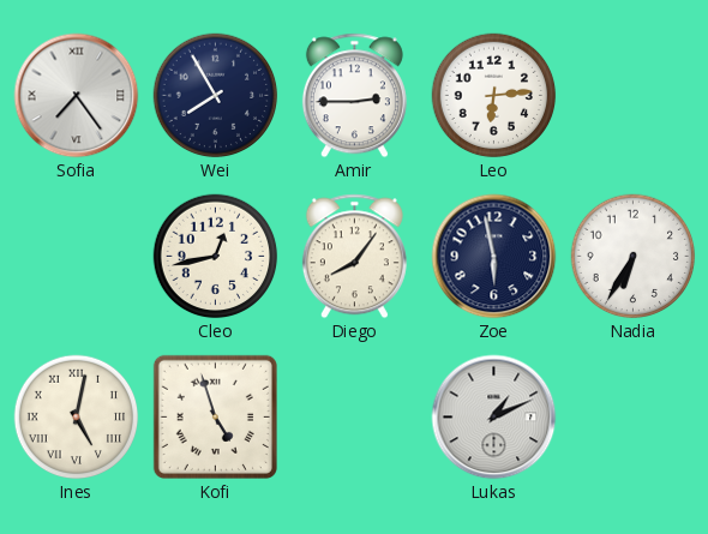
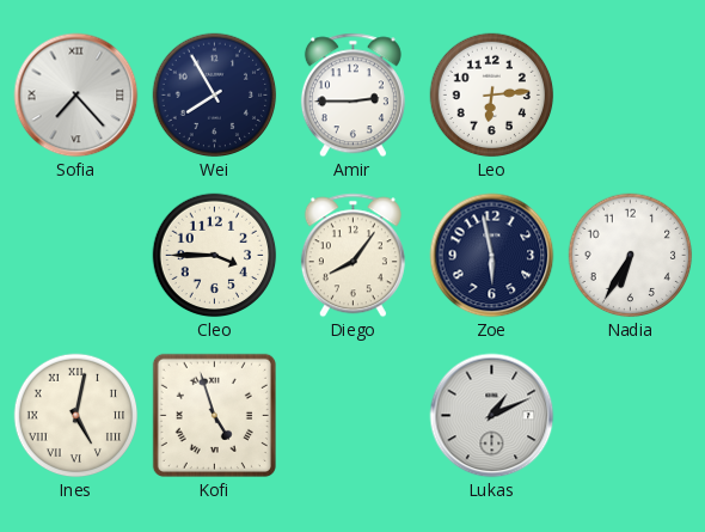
Sofia: 7:24 -> 7:23
Cleo: 12:43 -> 3:45
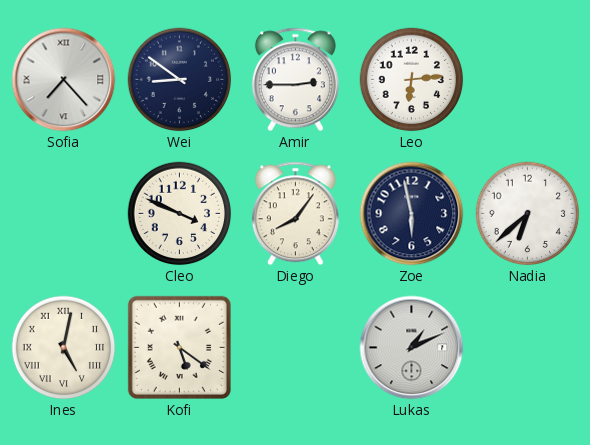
Wei: 7:55 -> 8:51
Cleo: 3:45 -> 3:49
Nadia: 6:35 -> 6:38
Kofi: 4:57 -> 5:21
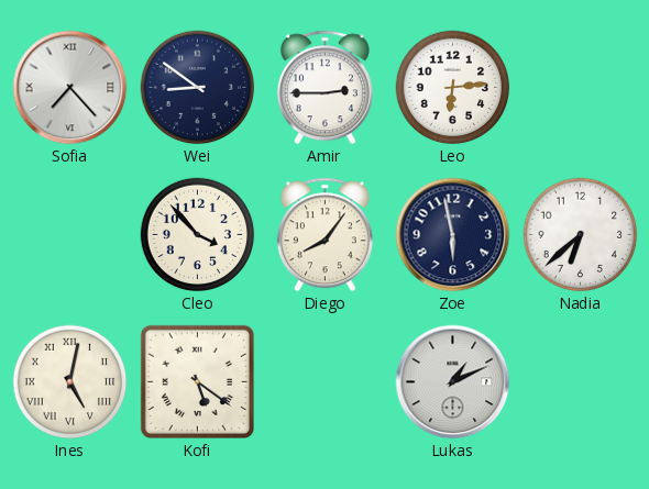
Cleo: 3:49 -> 3:53
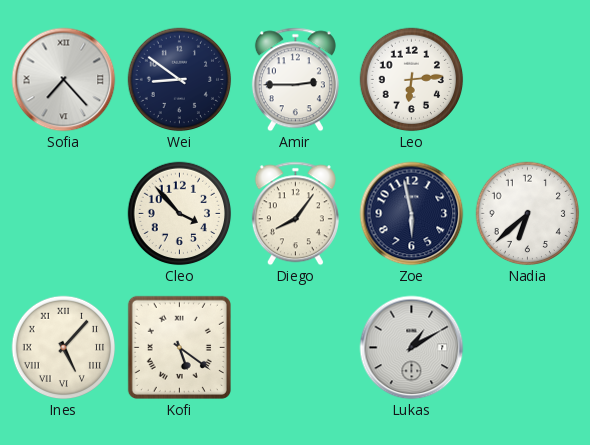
Ines: 5:02 -> 5:07
Lukas: 1:11 -> 1:10
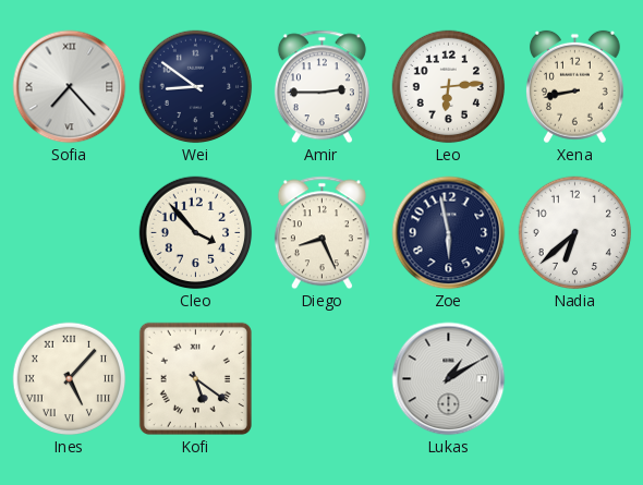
Xena: none -> 8:43
Diego: 8:06 -> 8:26
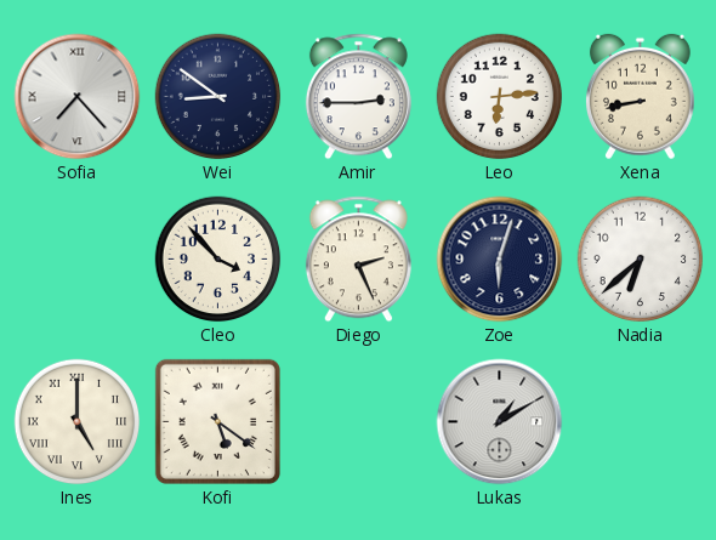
Diego: 8:26 -> 2:26
Zoe: 5:58 -> 6:03
Ines: 5:07 -> 5:00
